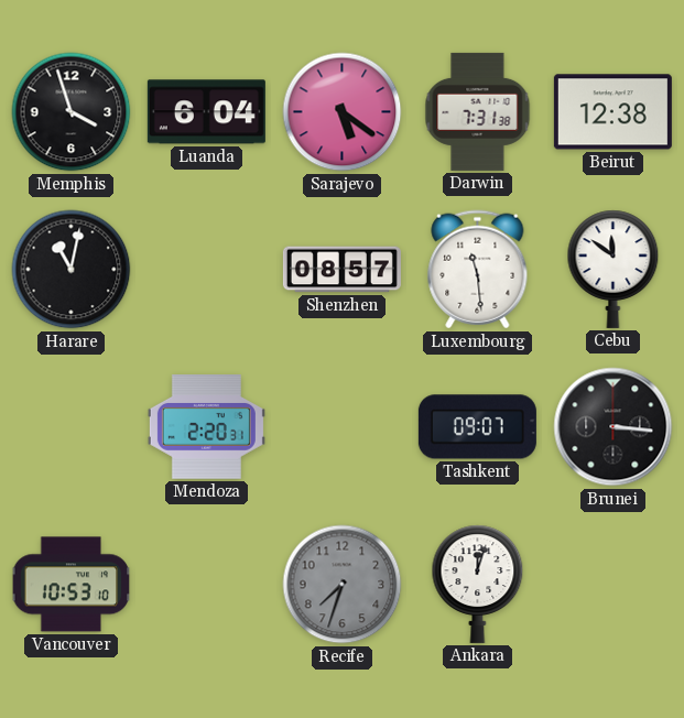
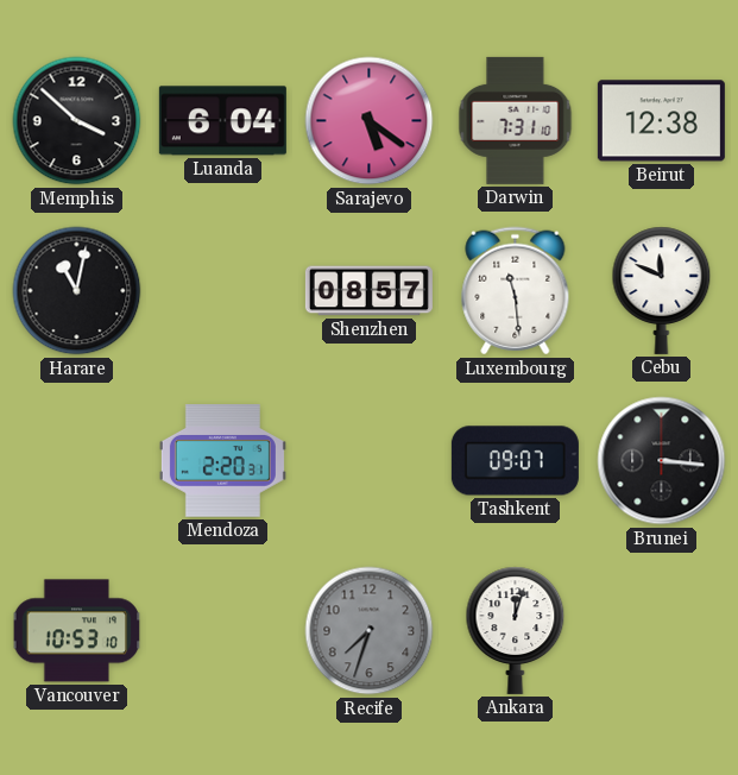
Memphis: 3:57 -> 3:52
Darwin: 7:31:38 -> 7:31:10
Cebu: 11:51 -> 11:49
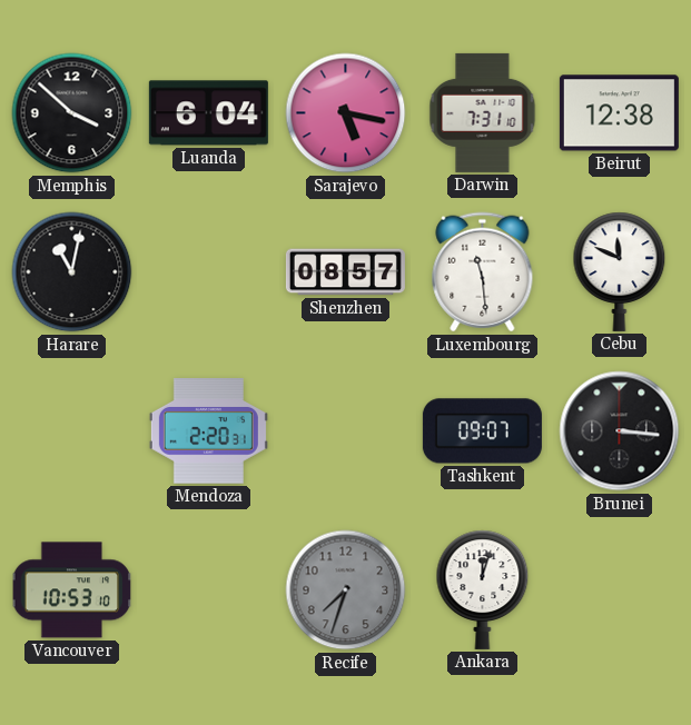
Sarajevo: 5:21 -> 5:17
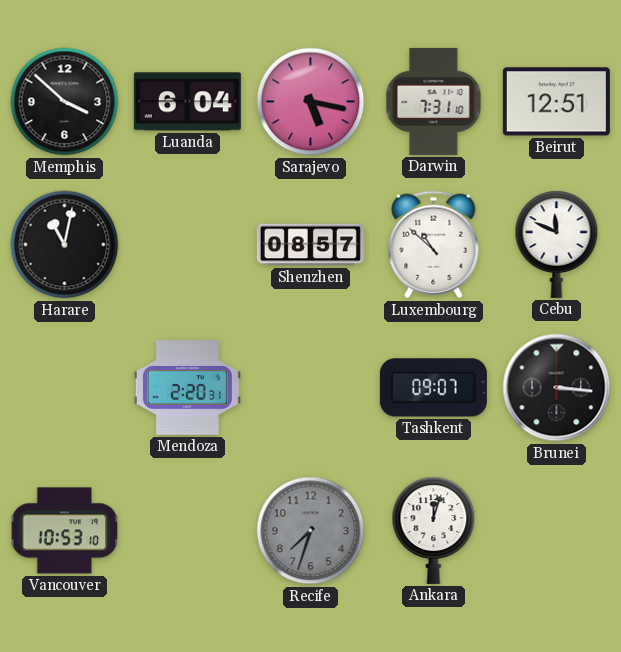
Beirut: 12:38 -> 12:51
Luxembourg: 11:29 -> 10:52
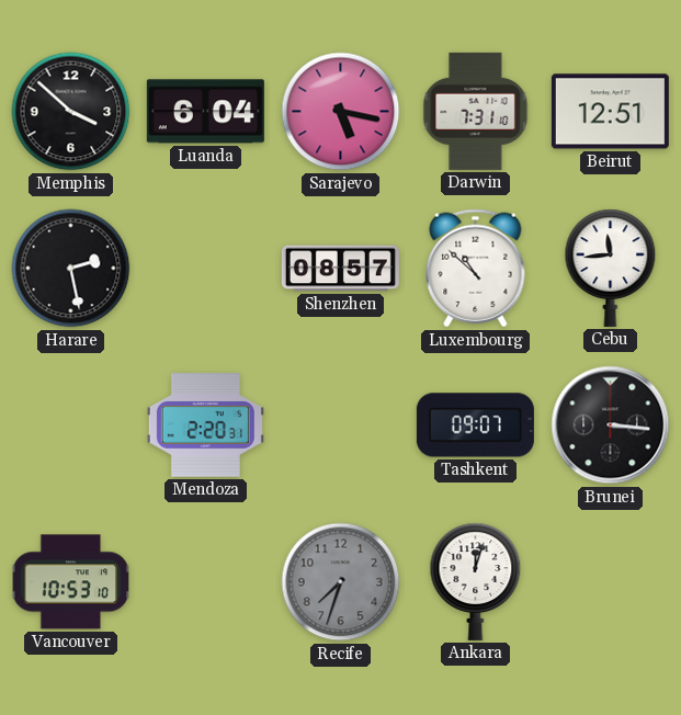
Harare: 11:02 -> 2:28
Cebu: 11:49 -> 11:44
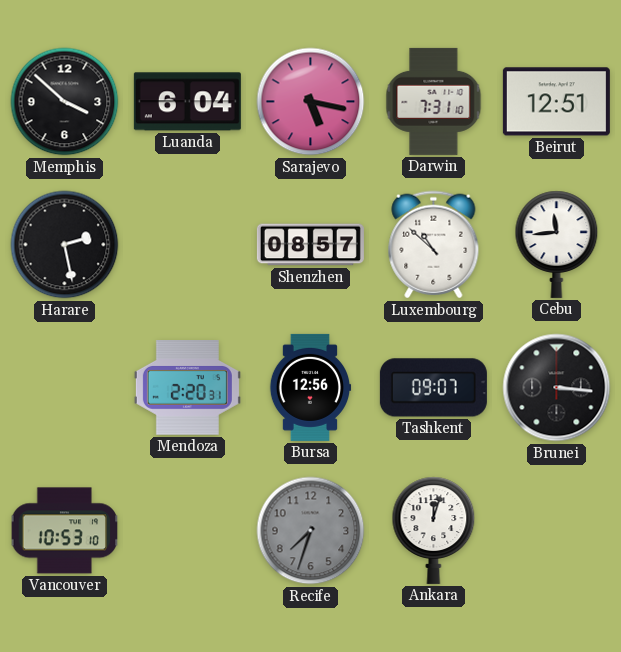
Bursa: none -> 12:56
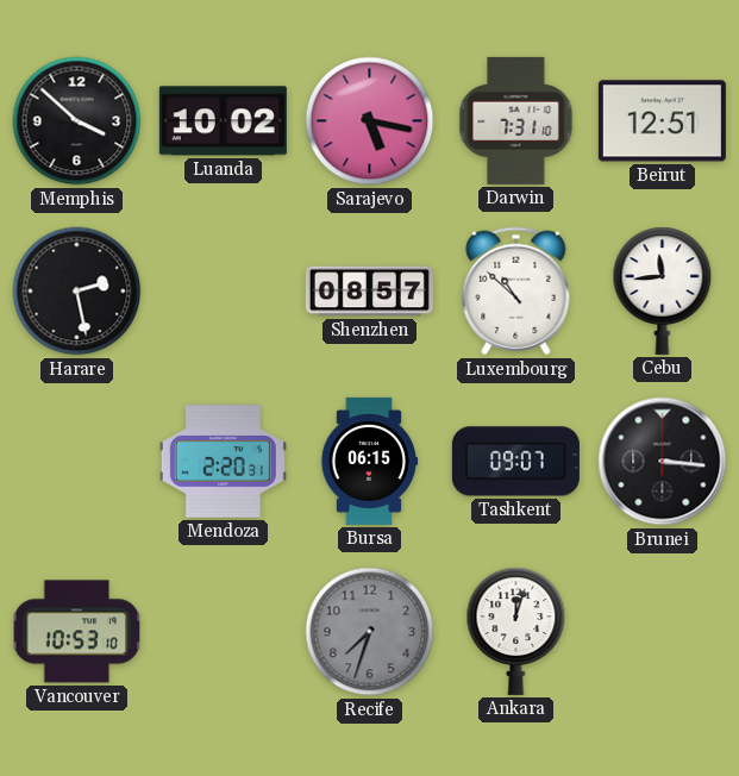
Luanda: 6:04 -> 10:02
Bursa: 12:56 -> 06:15
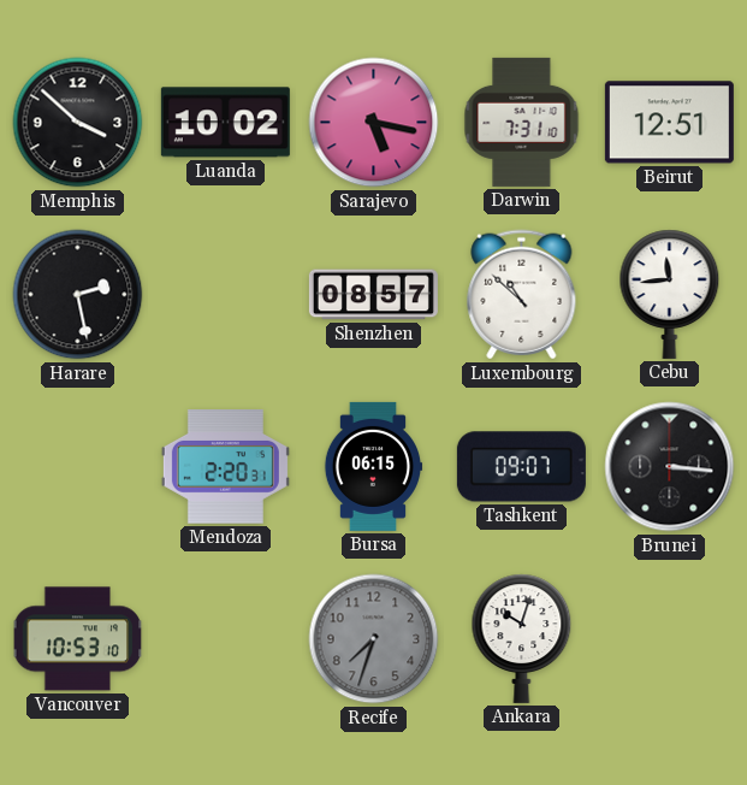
Ankara: 12:03 -> 10:03
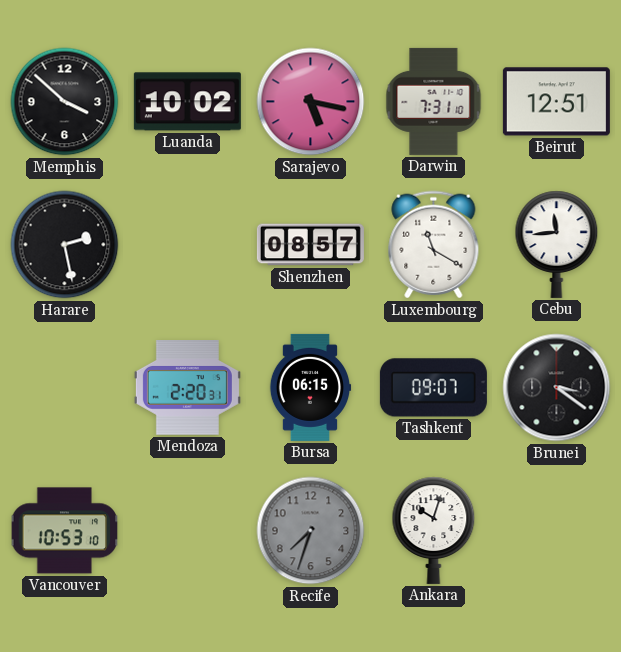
Luxembourg: 10:52 -> 11:20
Brunei: 3:16 -> 3:21
